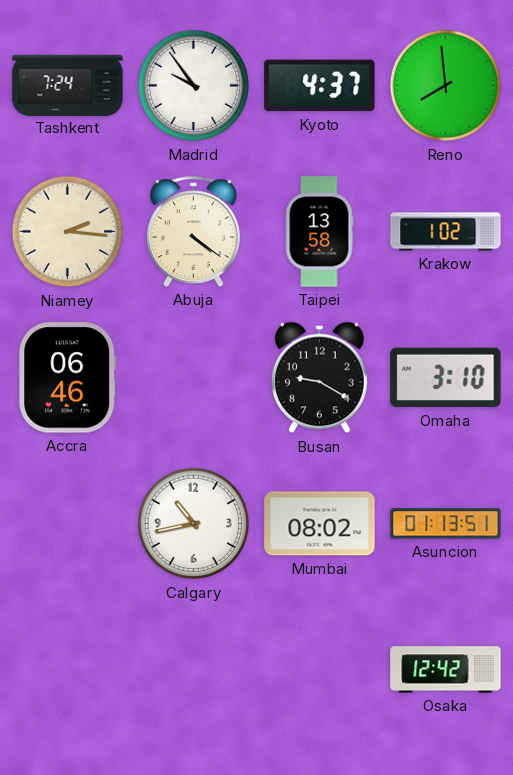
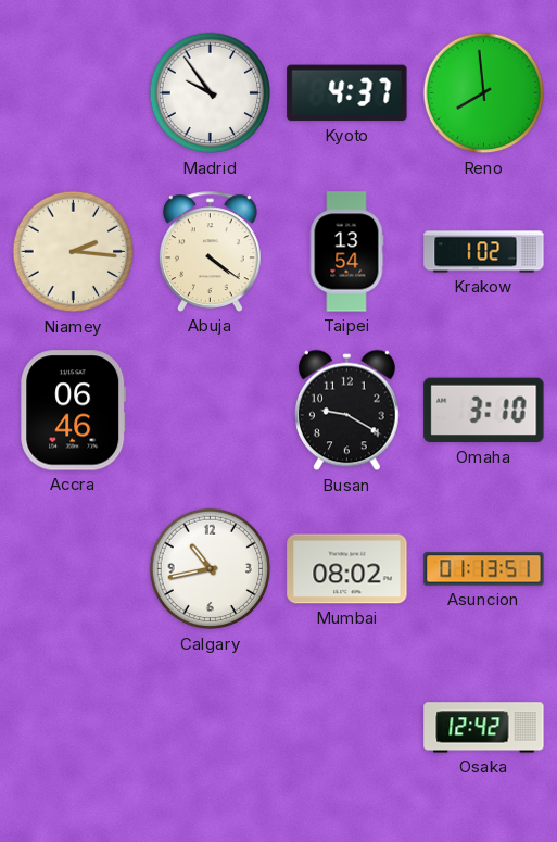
Tashkent: 7:24 -> none
Taipei: 13:58 -> 13:54
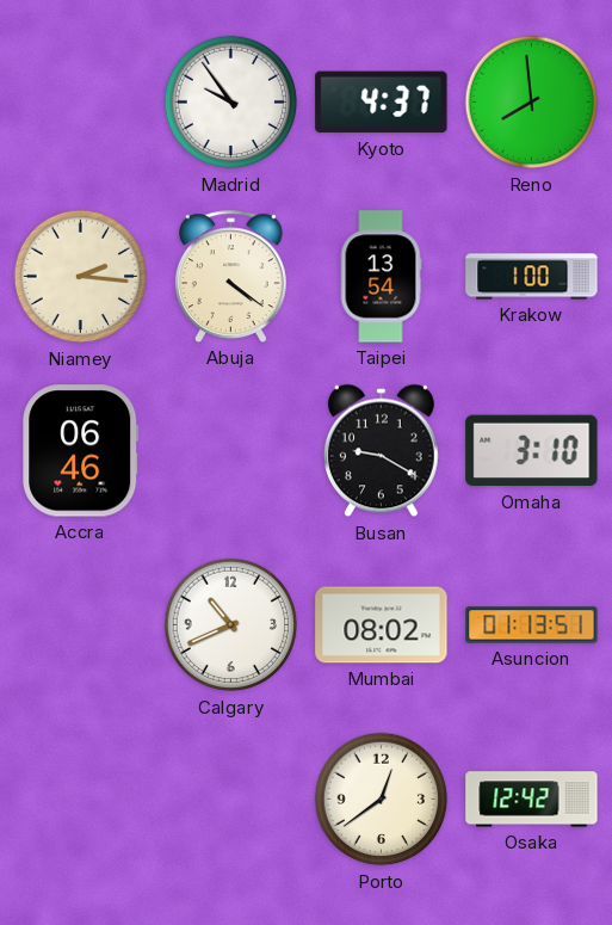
Krakow: 1:02 -> 1:00
Calgary: 10:43 -> 10:41
Porto: none -> 12:39
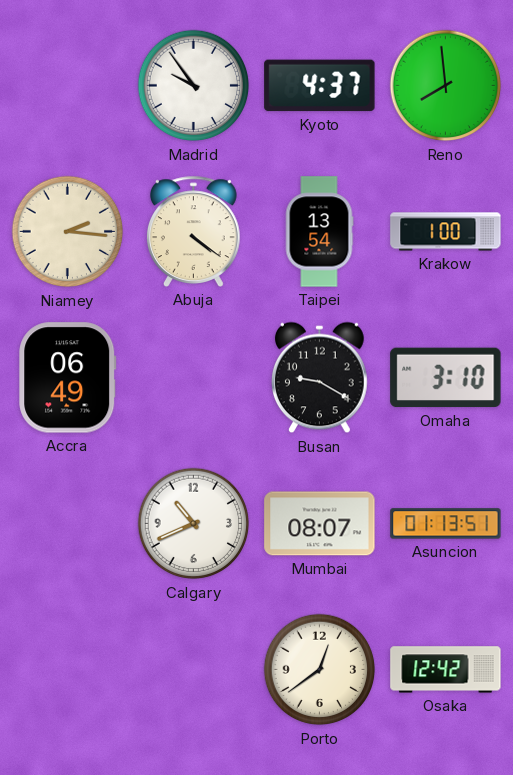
Accra: 06:46 -> 06:49
Mumbai: 08:02 -> 08:07
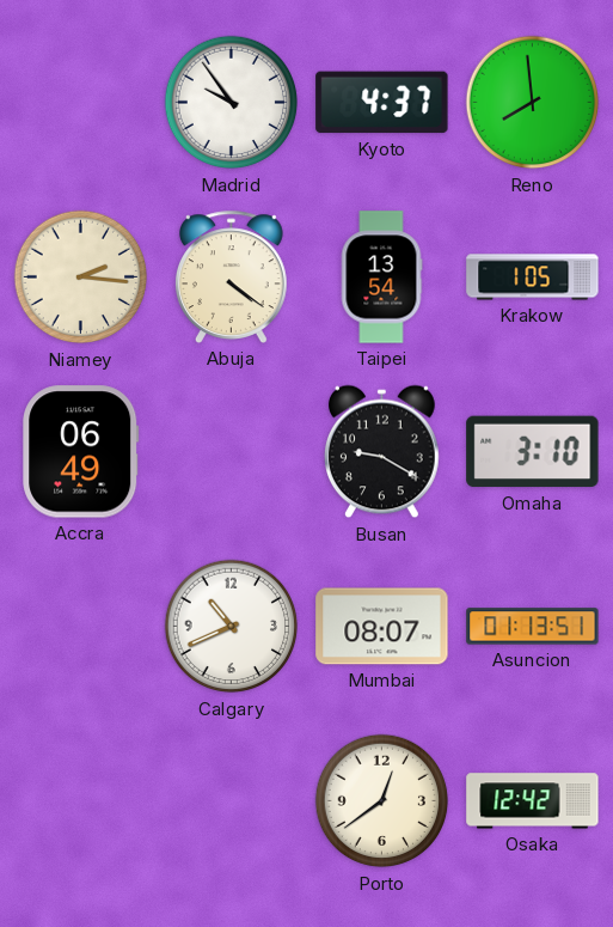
Krakow: 1:00 -> 1:05
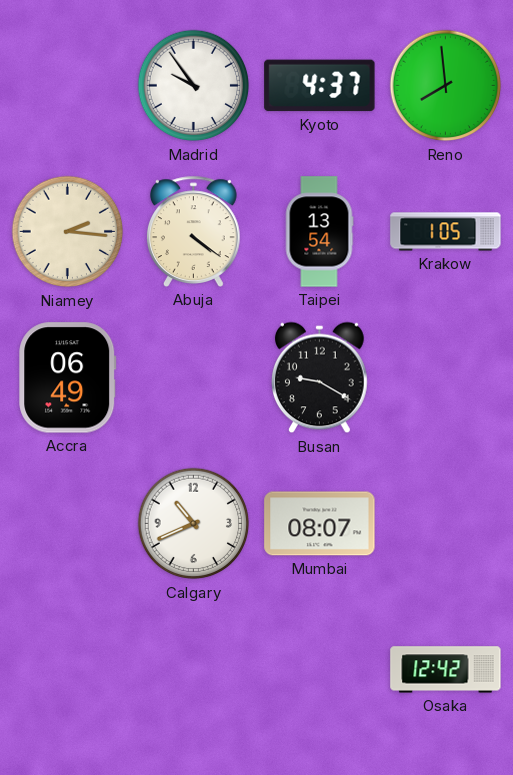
Omaha: 3:10 -> none
Asuncion: 01:13 -> none
Porto: 12:39 -> none
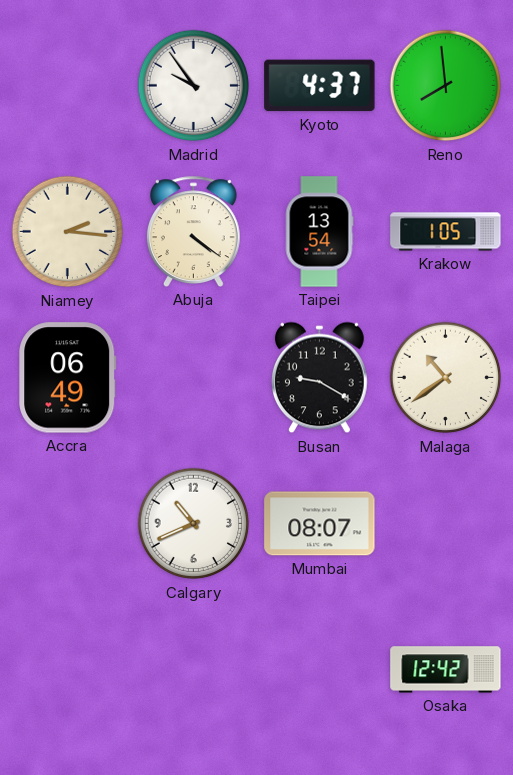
Malaga: none -> 10:39
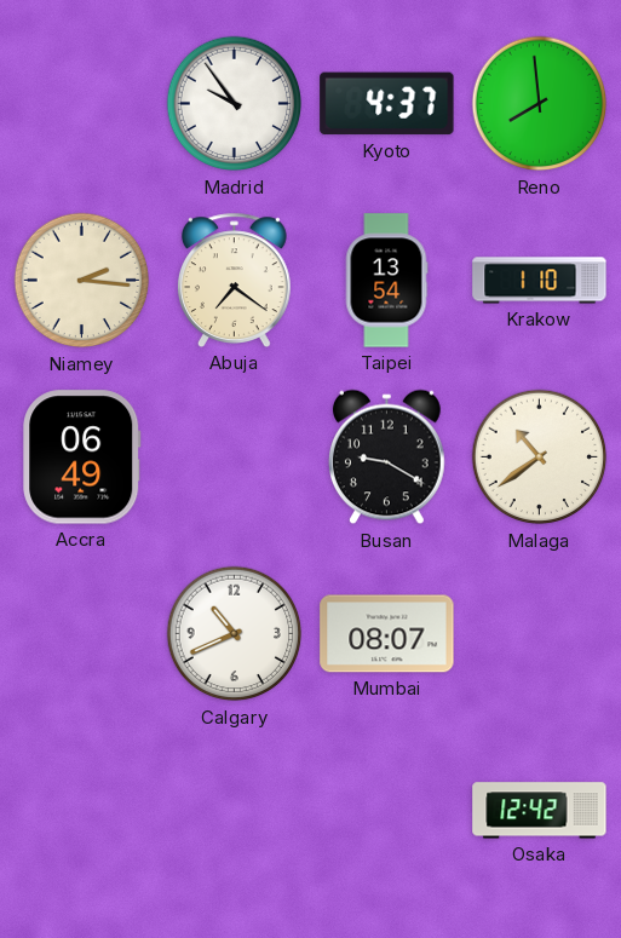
Abuja: 4:21 -> 7:21
Krakow: 1:05 -> 1:10
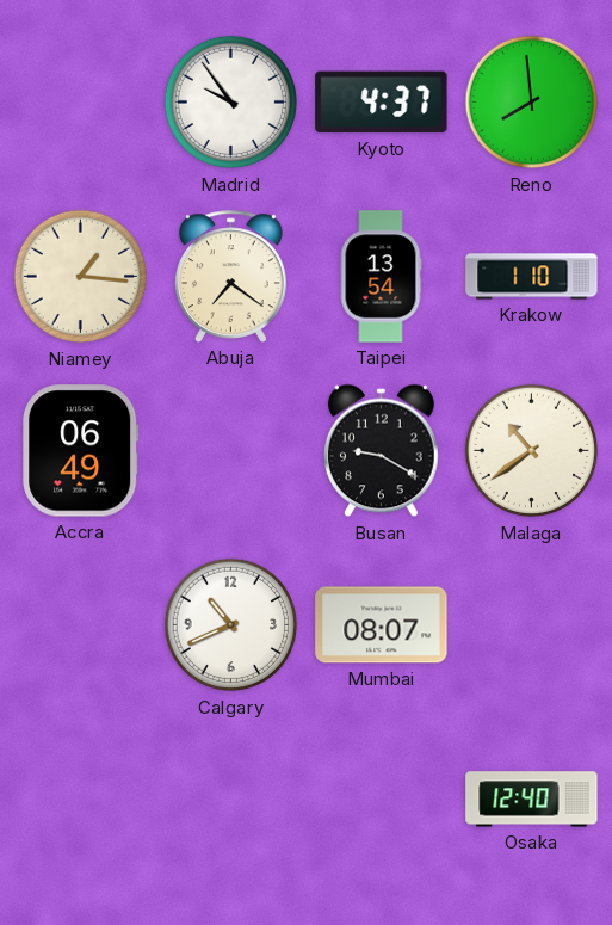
Niamey: 2:16 -> 1:16
Osaka: 12:42 -> 12:40
